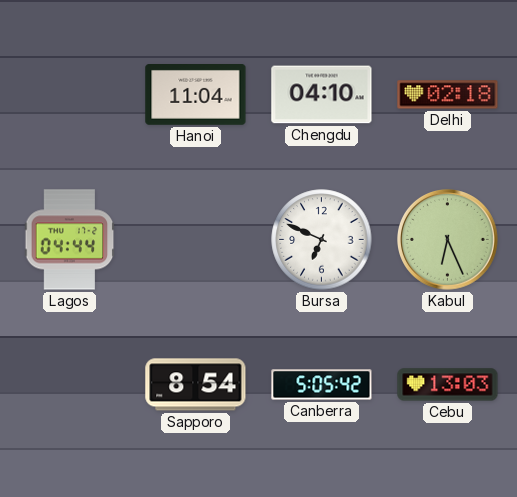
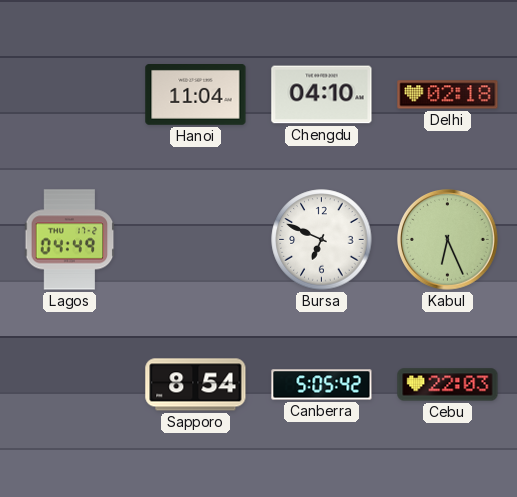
Lagos: 04:44 -> 04:49
Cebu: 13:03 -> 22:03
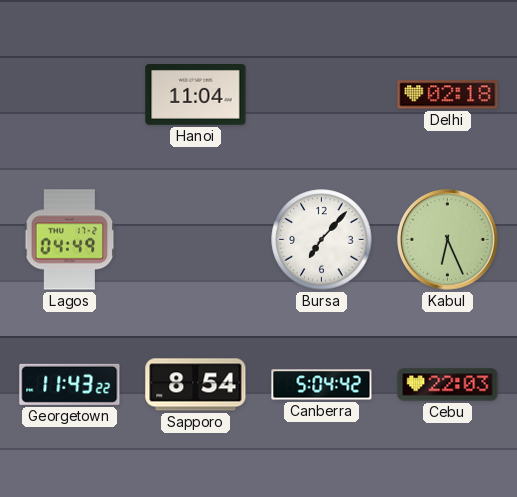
Chengdu: 04:10 -> none
Bursa: 6:49 -> 7:07
Georgetown: none -> 11:43
Canberra: 5:05 -> 5:04
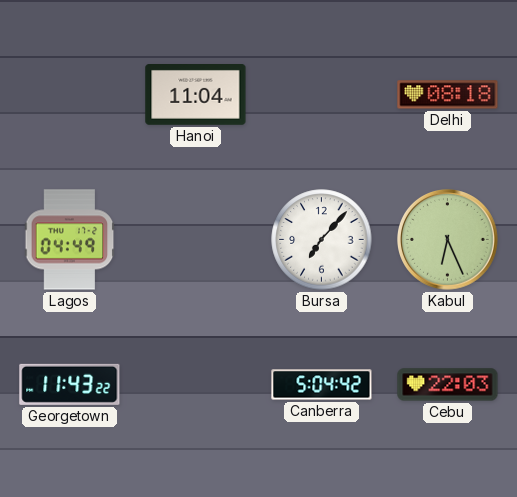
Delhi: 02:18 -> 08:18
Sapporo: 8:54 -> none
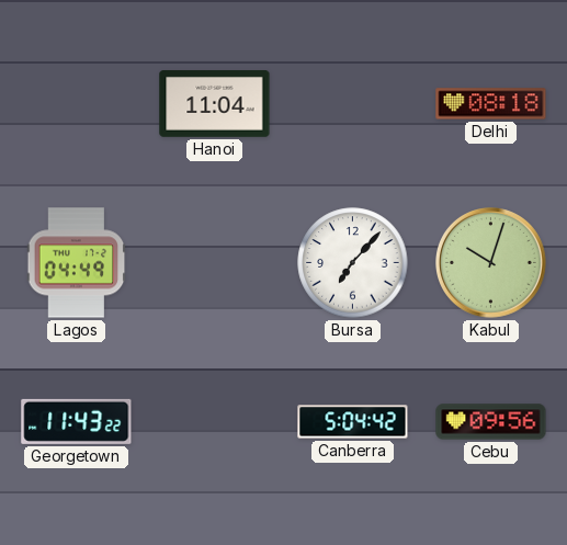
Kabul: 6:26 -> 10:03
Cebu: 22:03 -> 09:56
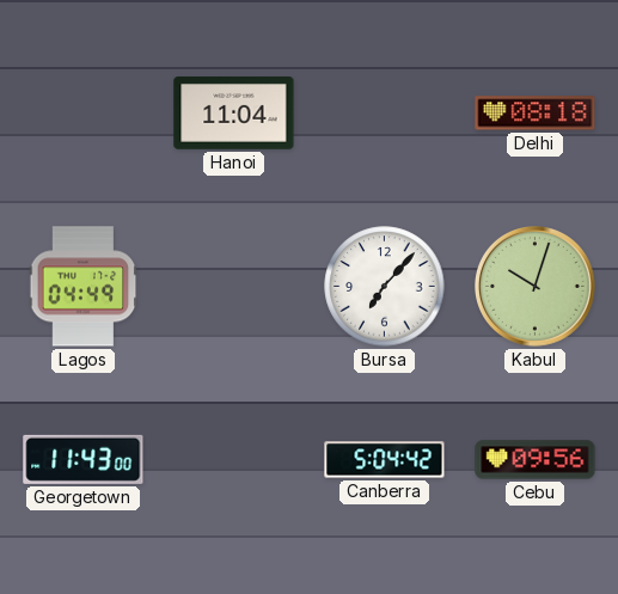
Georgetown: 11:43:22 -> 11:43:00
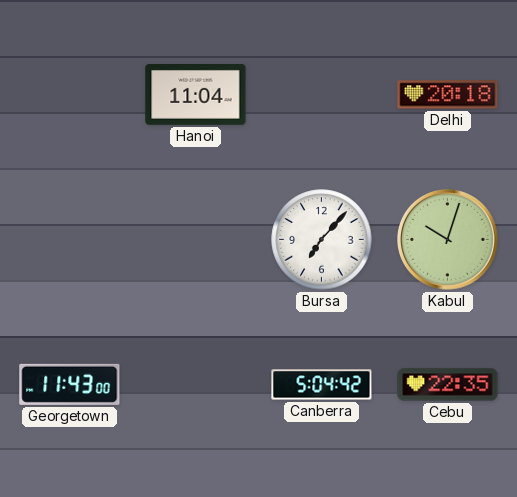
Delhi: 08:18 -> 20:18
Lagos: 04:49 -> none
Cebu: 09:56 -> 22:35
